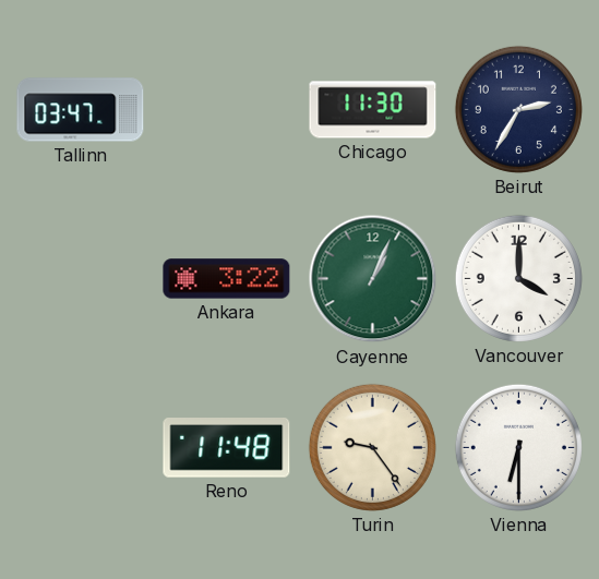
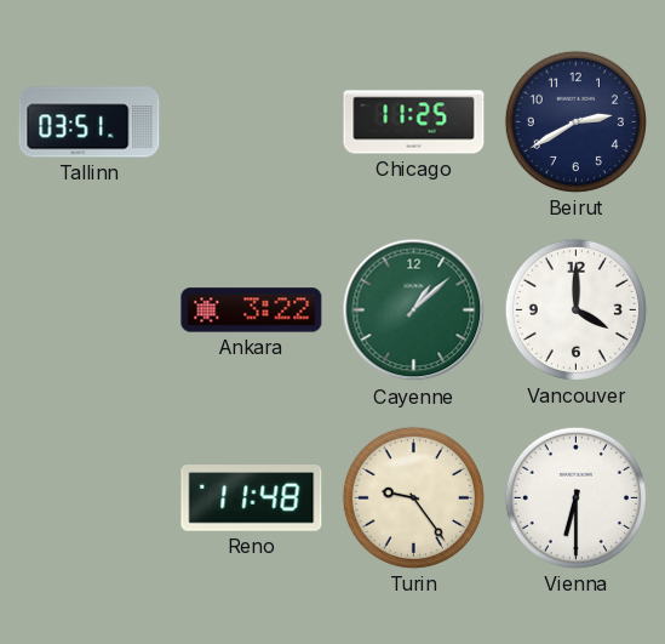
Tallinn: 03:47 -> 03:51
Chicago: 11:30 -> 11:25
Beirut: 2:35 -> 2:40
Cayenne: 1:04 -> 1:08
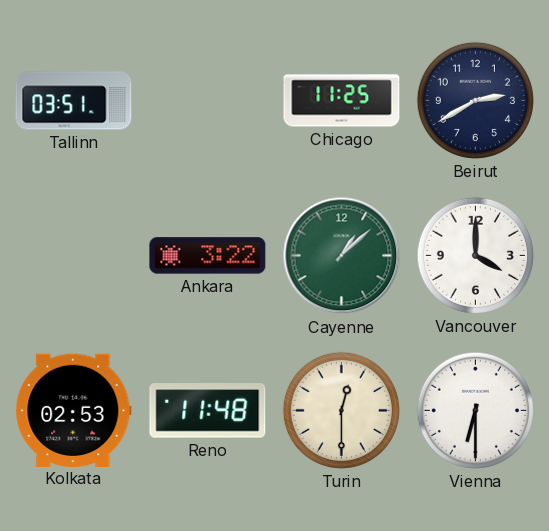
Kolkata: none -> 02:53
Turin: 9:24 -> 12:30
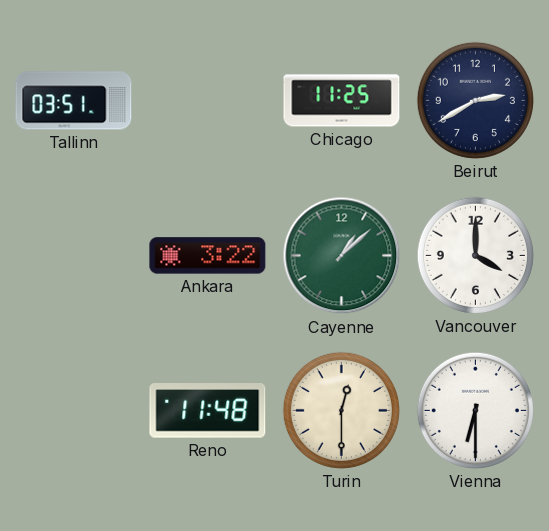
Kolkata: 02:53 -> none
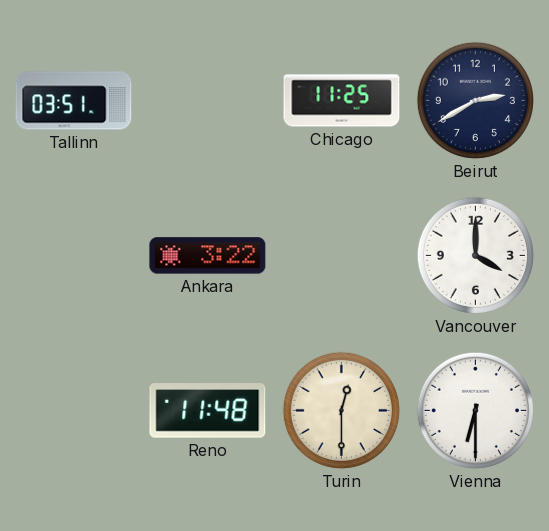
Cayenne: 1:08 -> none
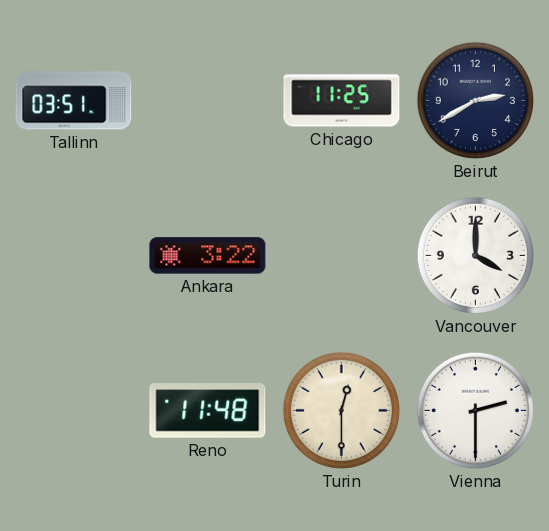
Vienna: 6:30 -> 2:30
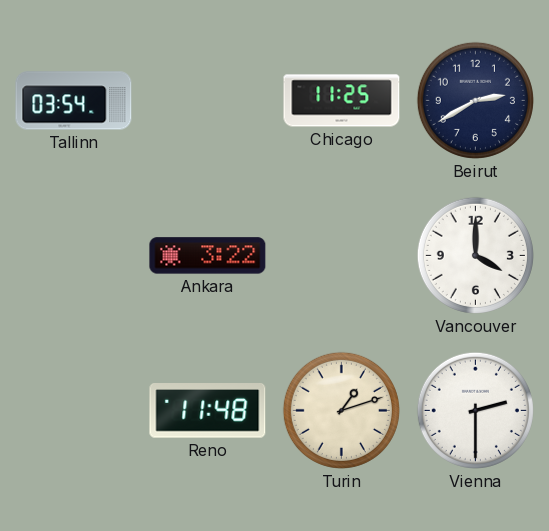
Tallinn: 03:51 -> 03:54
Turin: 12:30 -> 1:12
